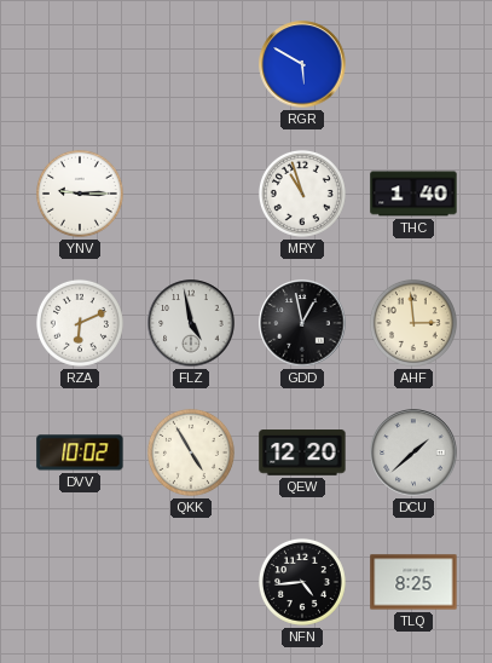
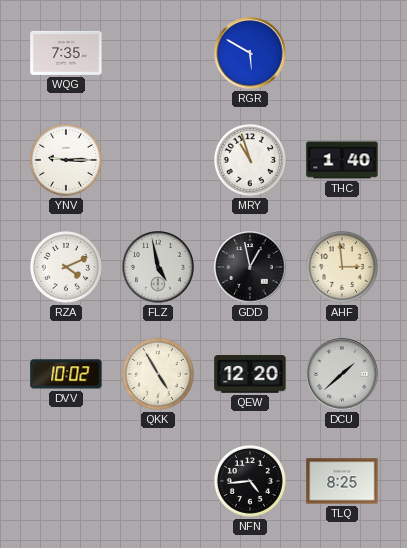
WQG: none -> 7:35
RZA: 6:11 -> 4:11
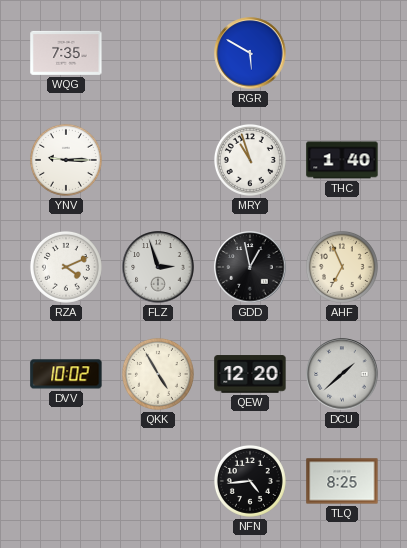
FLZ: 4:58 -> 2:57
AHF: 2:59 -> 6:56
